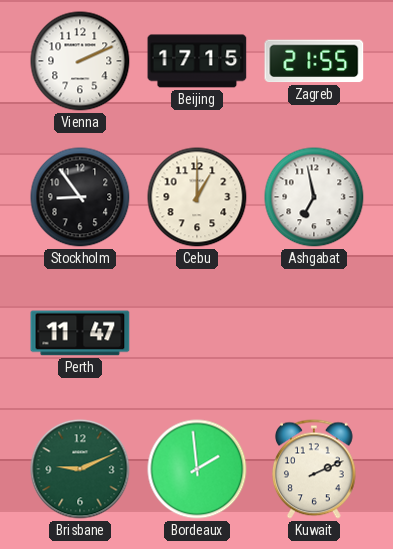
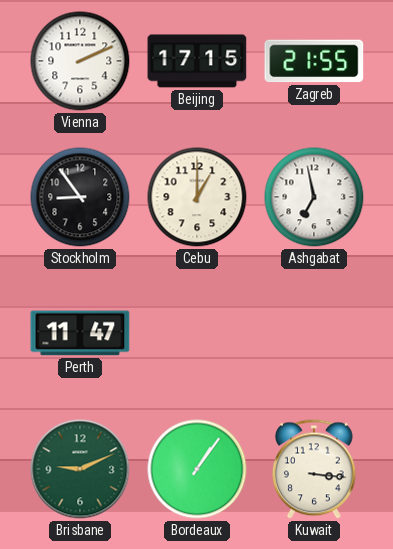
Bordeaux: 1:59 -> 1:06
Kuwait: 2:11 -> 3:16
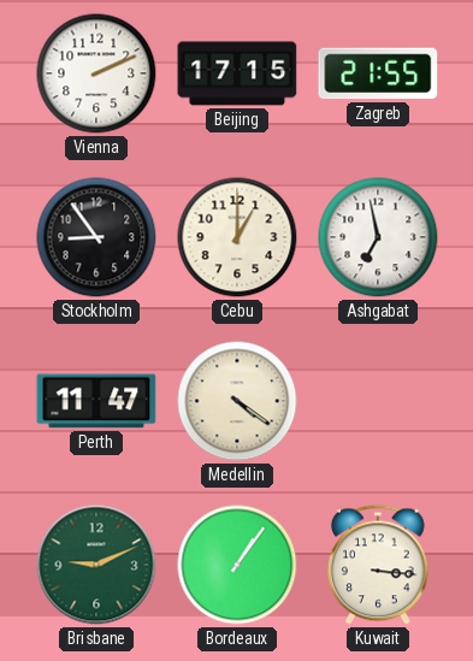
Medellin: none -> 4:21
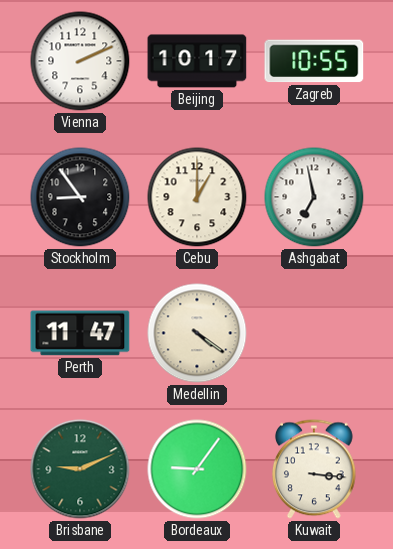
Beijing: 17:15 -> 10:17
Zagreb: 21:55 -> 10:55
Bordeaux: 1:06 -> 9:06
